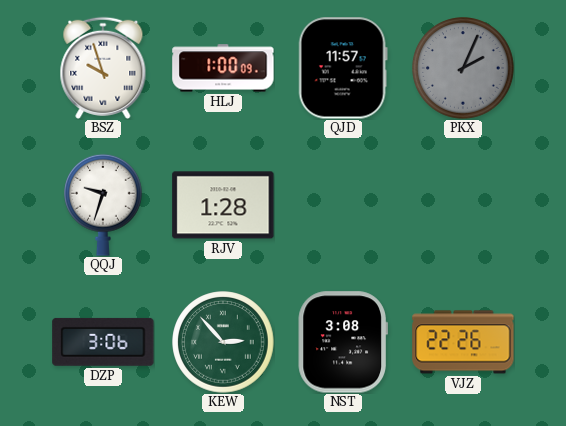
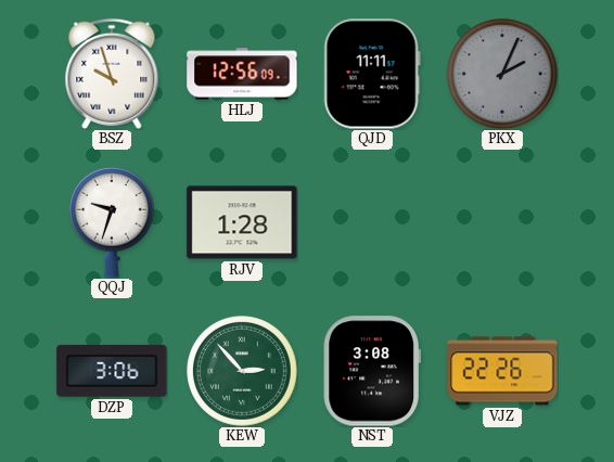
HLJ: 1:00 -> 12:56
QJD: 11:57 -> 11:11
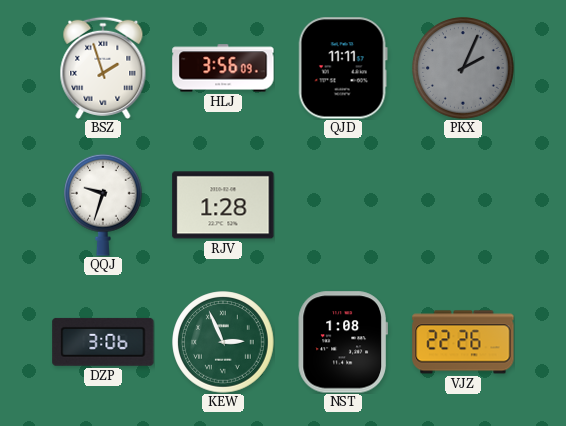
BSZ: 9:57 -> 1:57
HLJ: 12:56 -> 3:56
KEW: 2:53 -> 2:56
NST: 3:08 -> 1:08
